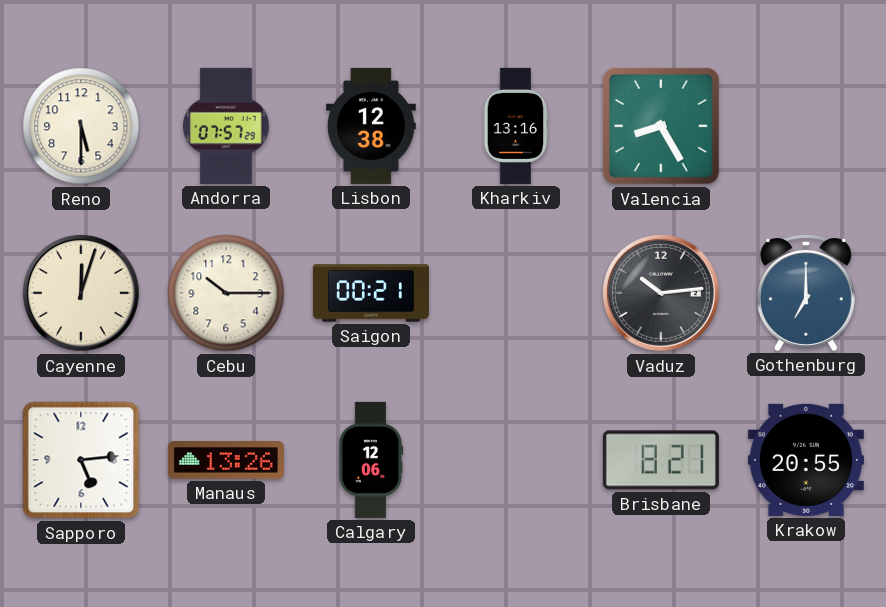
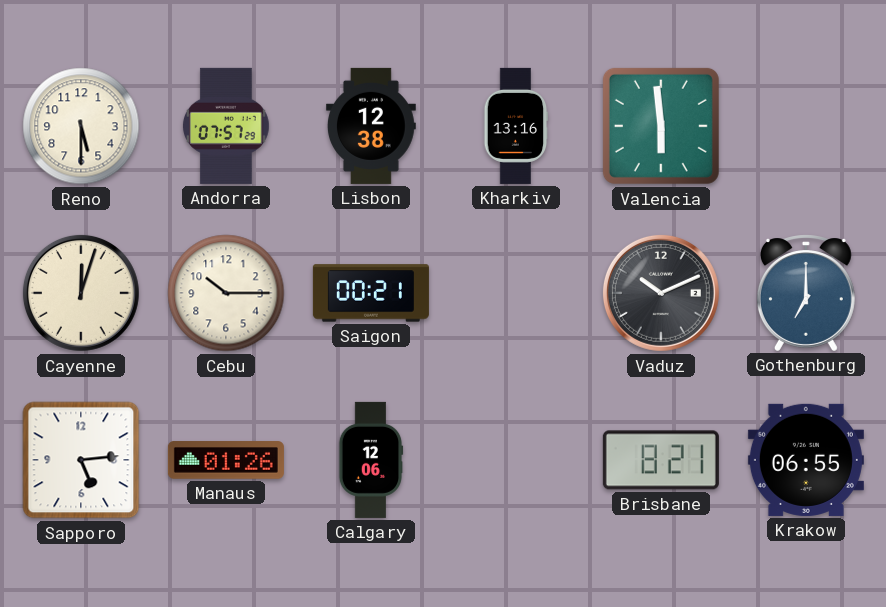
Valencia: 8:25 -> 5:59
Vaduz: 10:14 -> 10:11
Manaus: 13:26 -> 01:26
Krakow: 20:55 -> 06:55
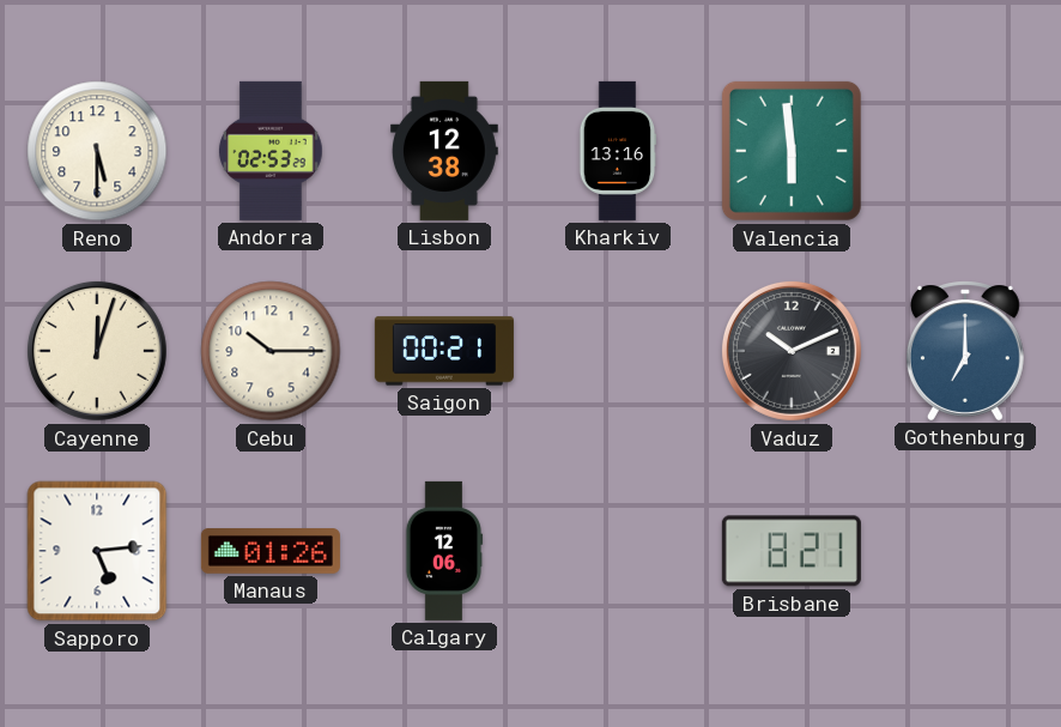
Andorra: 07:57 -> 02:53
Krakow: 06:55 -> none
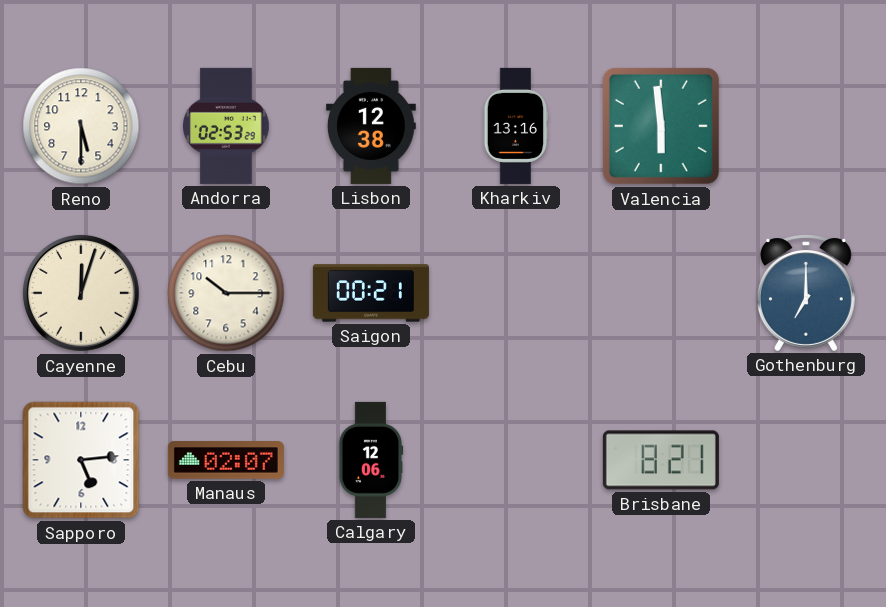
Vaduz: 10:11 -> none
Manaus: 01:26 -> 02:07
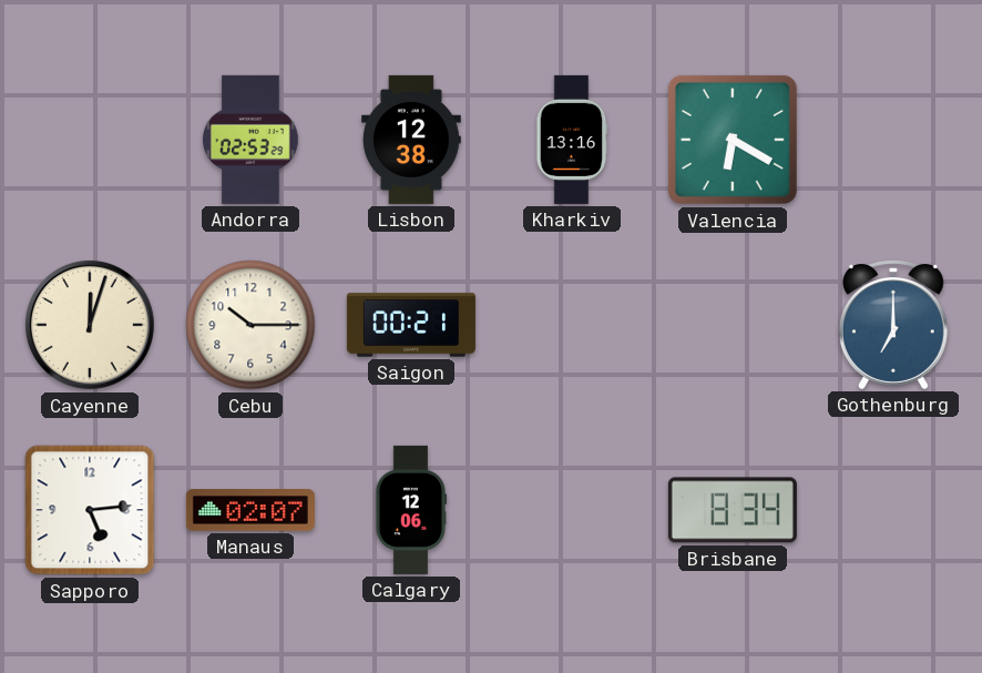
Reno: 5:30 -> none
Valencia: 5:59 -> 6:20
Brisbane: 8:21 -> 8:34
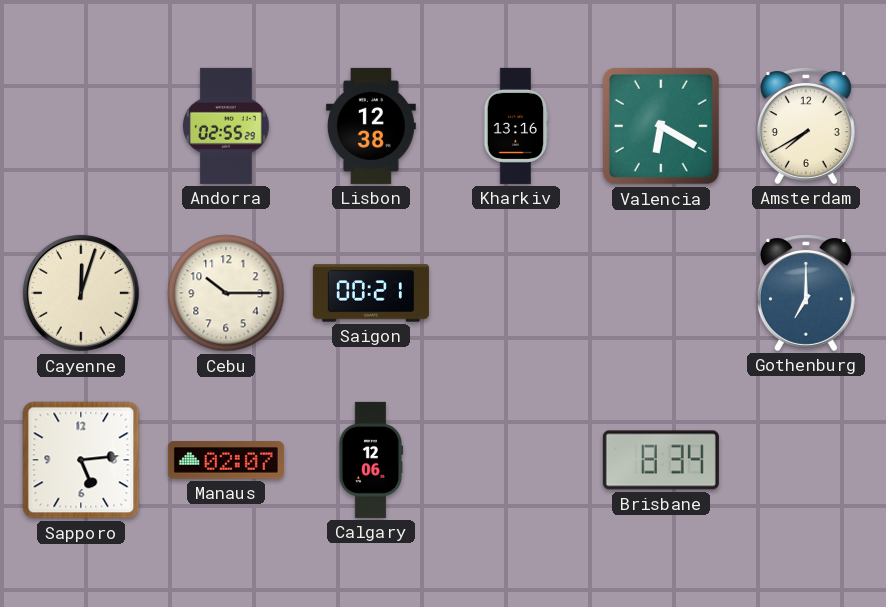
Andorra: 02:53 -> 02:55
Amsterdam: none -> 7:40
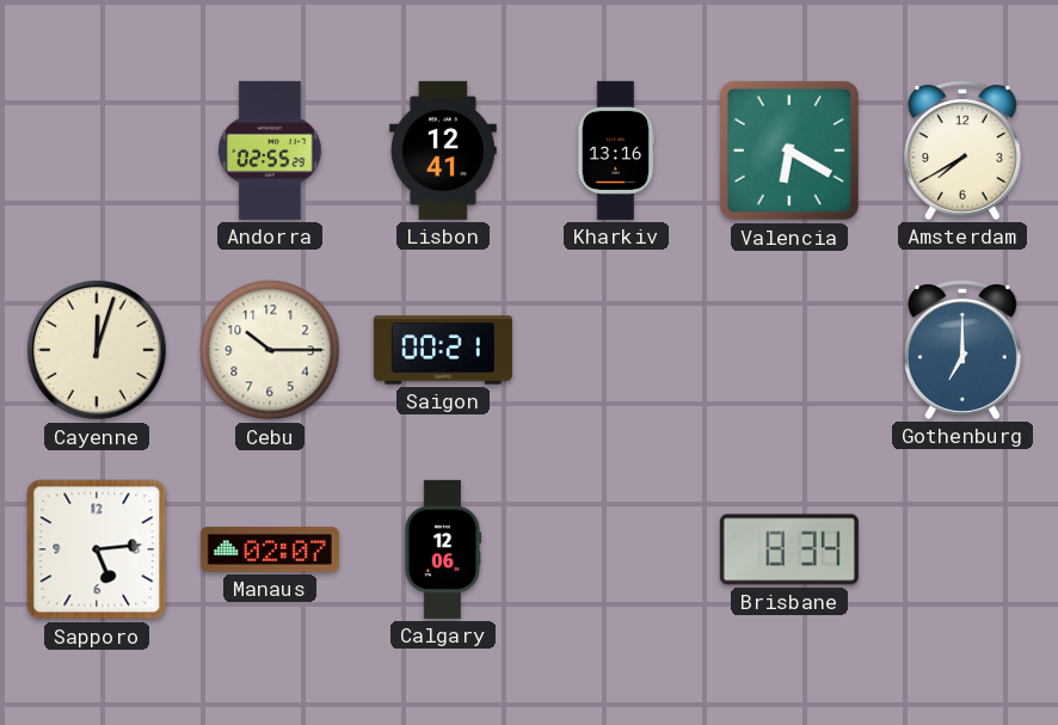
Lisbon: 12:38 -> 12:41
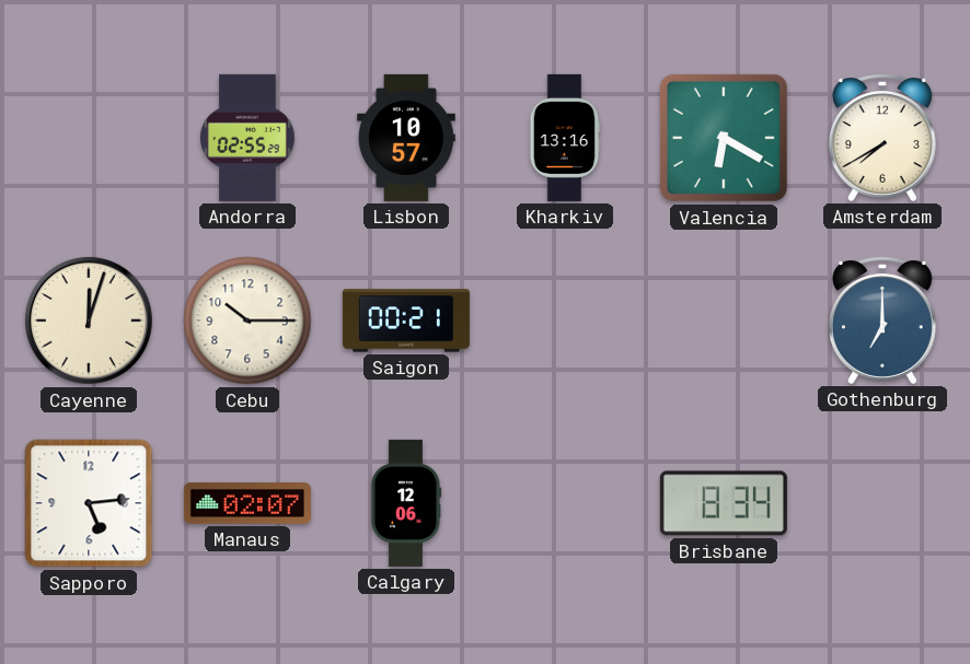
Lisbon: 12:41 -> 10:57
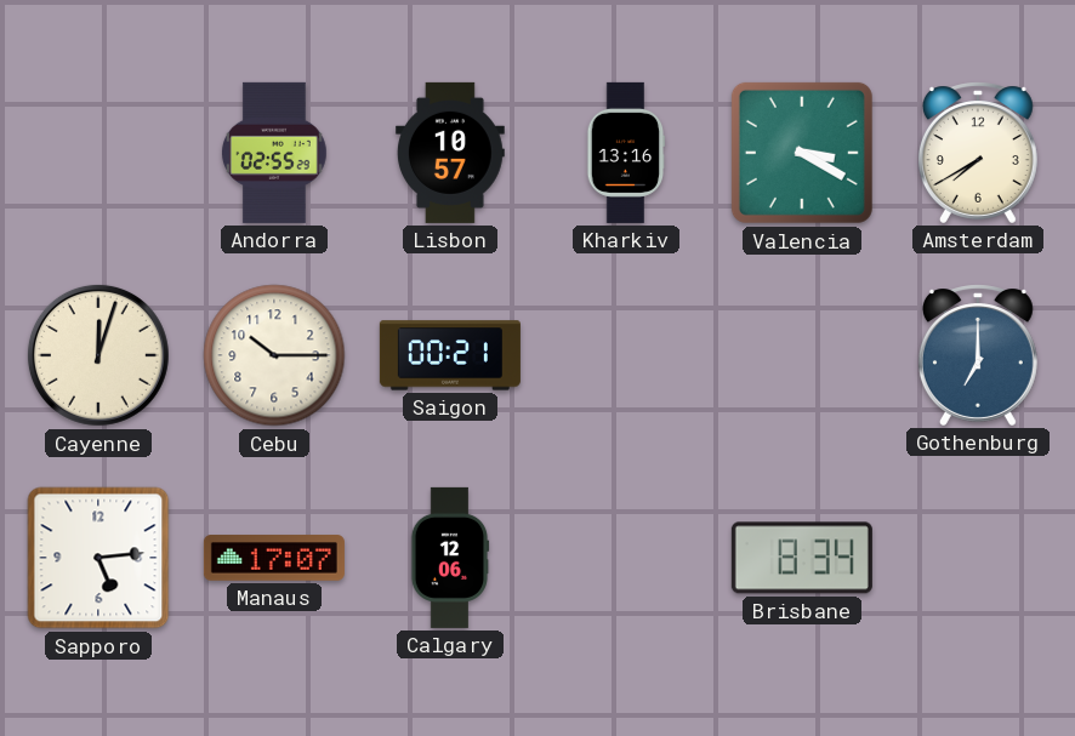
Valencia: 6:20 -> 3:20
Manaus: 02:07 -> 17:07
